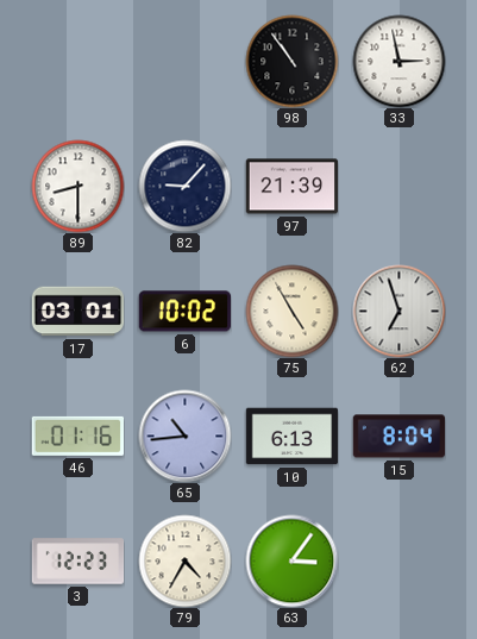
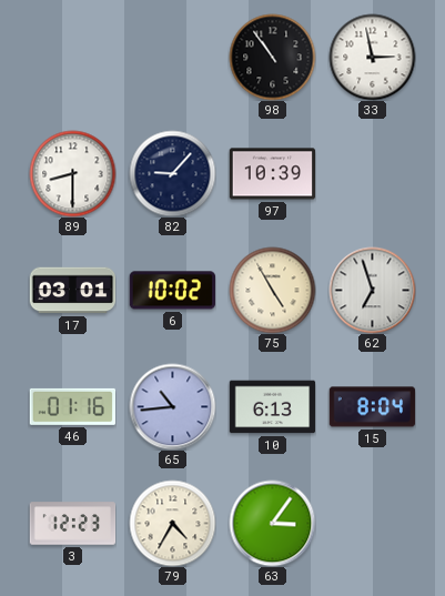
97: 21:39 -> 10:39
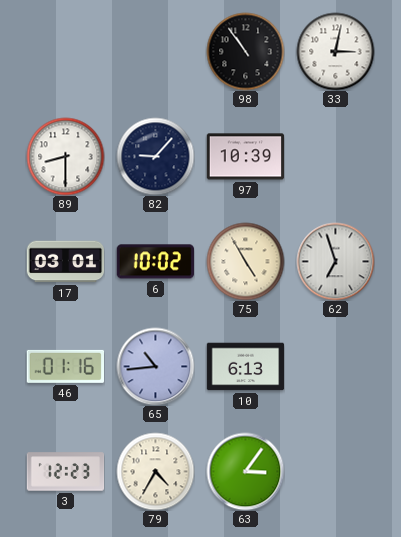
33: 2:58 -> 3:02
15: 8:04 -> none
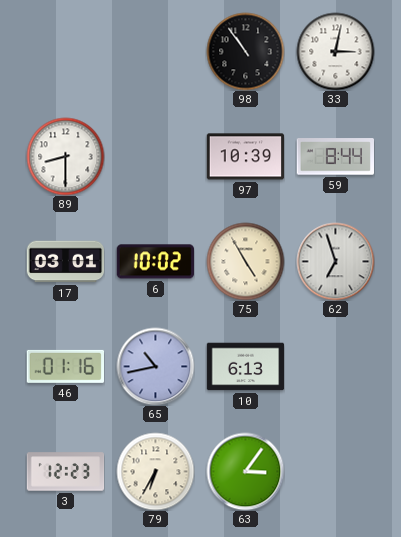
82: 9:07 -> none
59: none -> 8:44
65: 10:44 -> 10:43
79: 4:35 -> 6:35
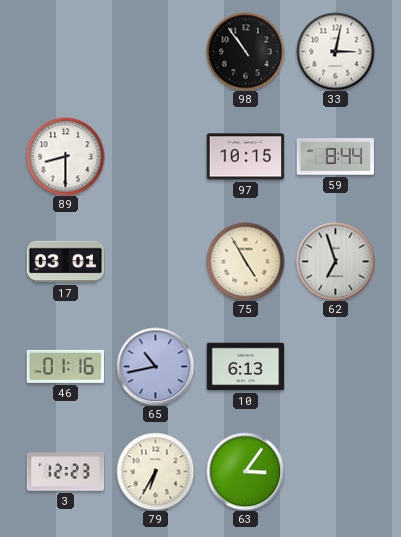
97: 10:39 -> 10:15
6: 10:02 -> none
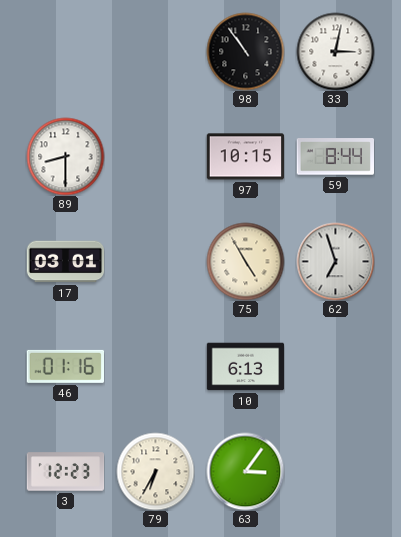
65: 10:43 -> none
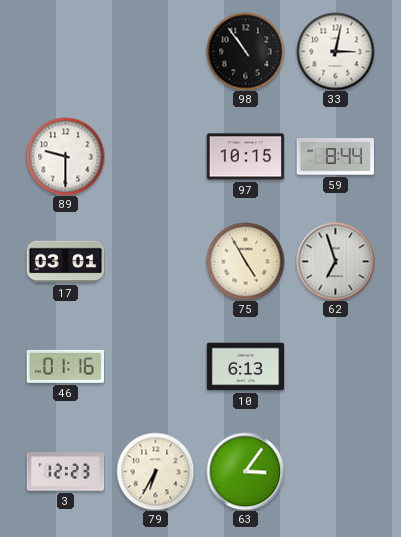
89: 8:30 -> 9:30
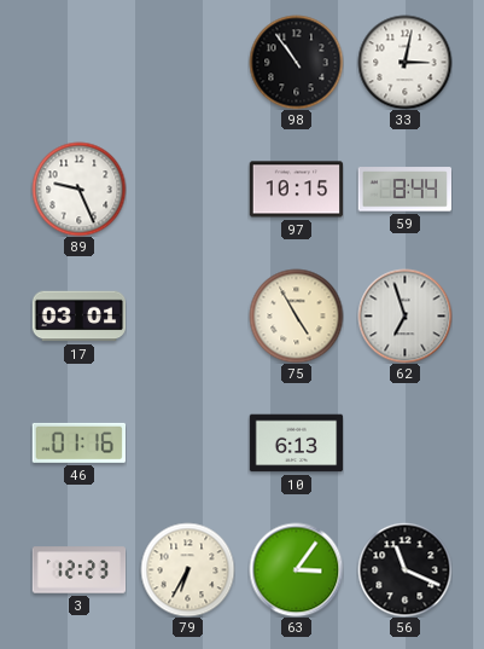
89: 9:30 -> 9:26
56: none -> 11:19
